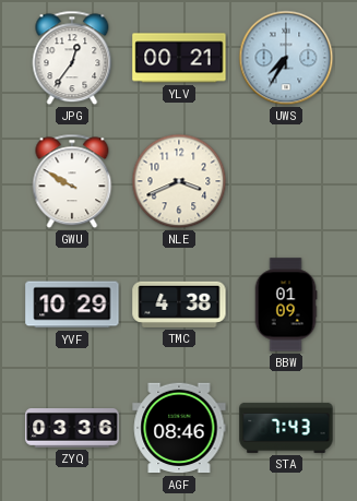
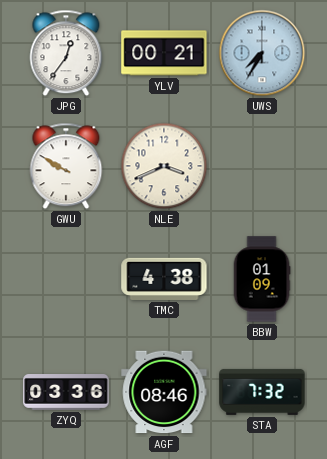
YVF: 10:29 -> none
STA: 7:43 -> 7:32
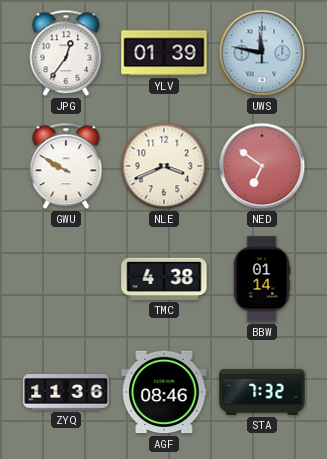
YLV: 00:21 -> 01:39
UWS: 7:35 -> 11:47
NED: none -> 6:51
BBW: 01:09 -> 01:14
ZYQ: 03:36 -> 11:36
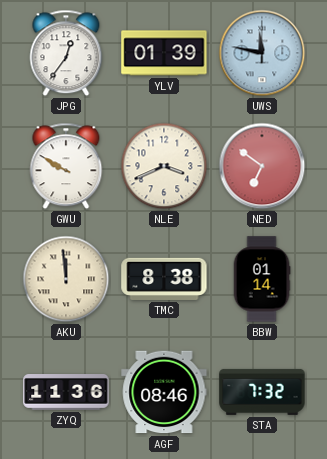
AKU: none -> 11:59
TMC: 4:38 -> 8:38
